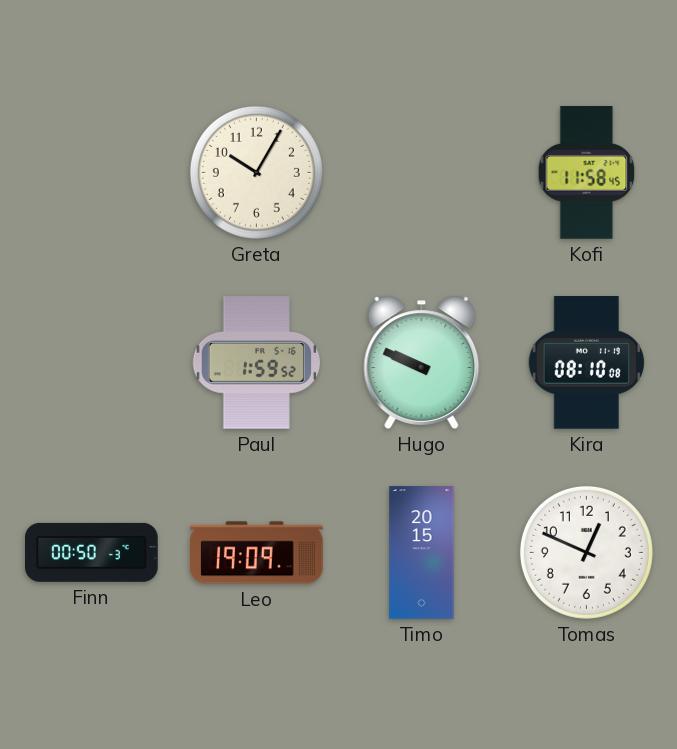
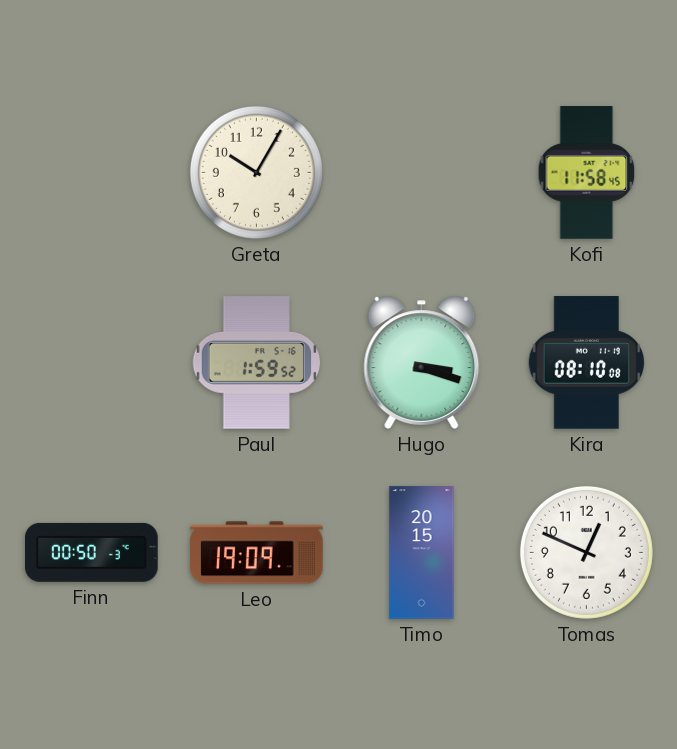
Hugo: 9:49 -> 3:18
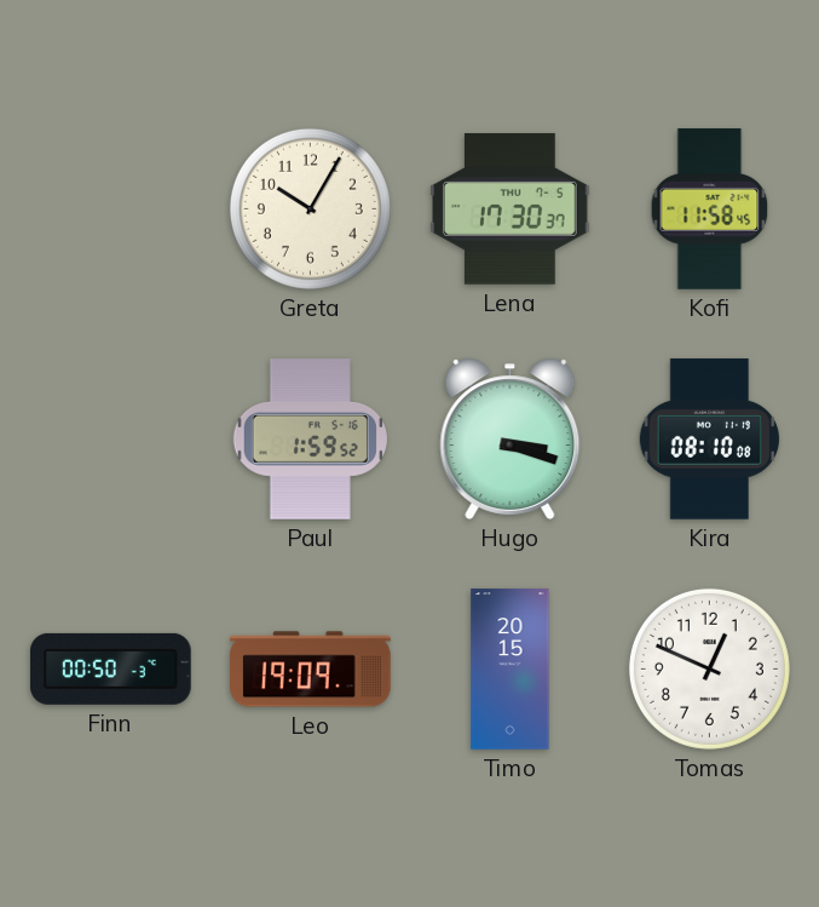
Lena: none -> 17:30
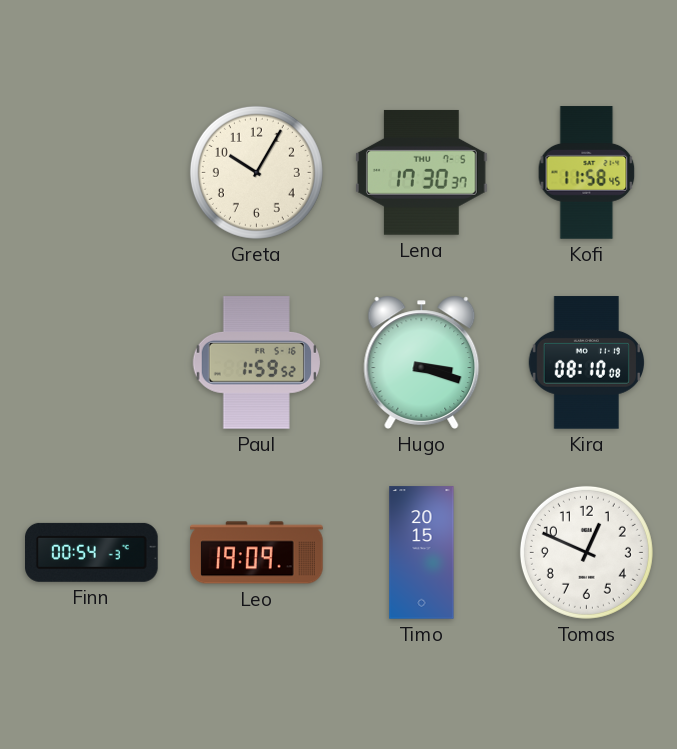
Finn: 00:50 -> 00:54
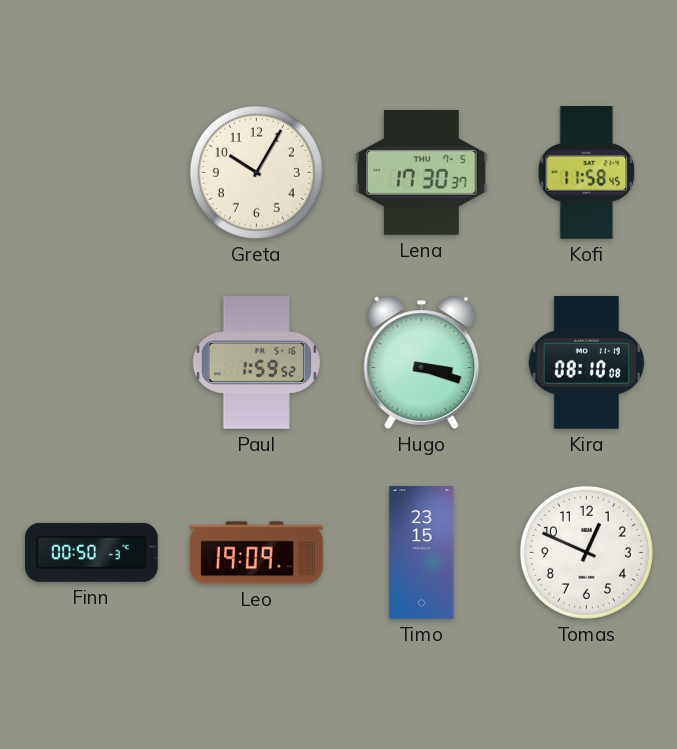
Finn: 00:54 -> 00:50
Timo: 20:15 -> 23:15
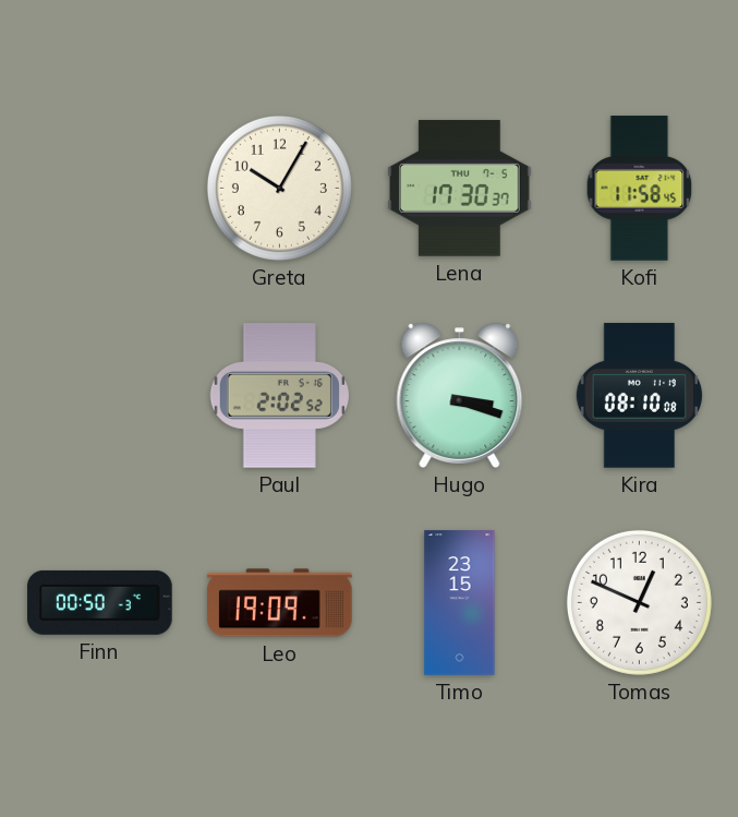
Paul: 1:59 -> 2:02
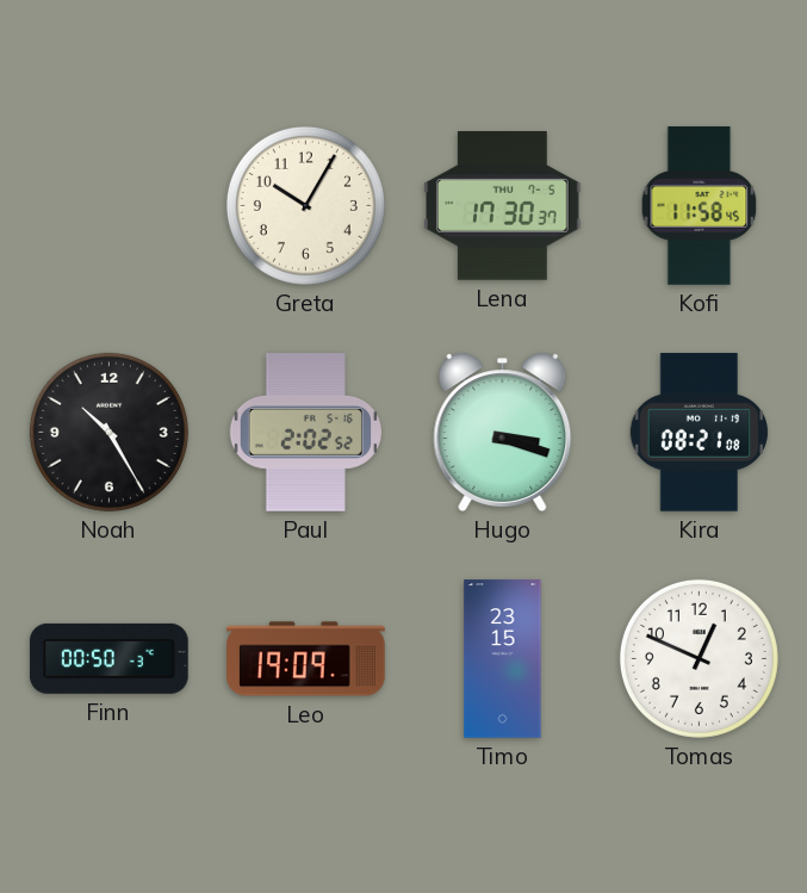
Noah: none -> 10:25
Kira: 08:10 -> 08:21
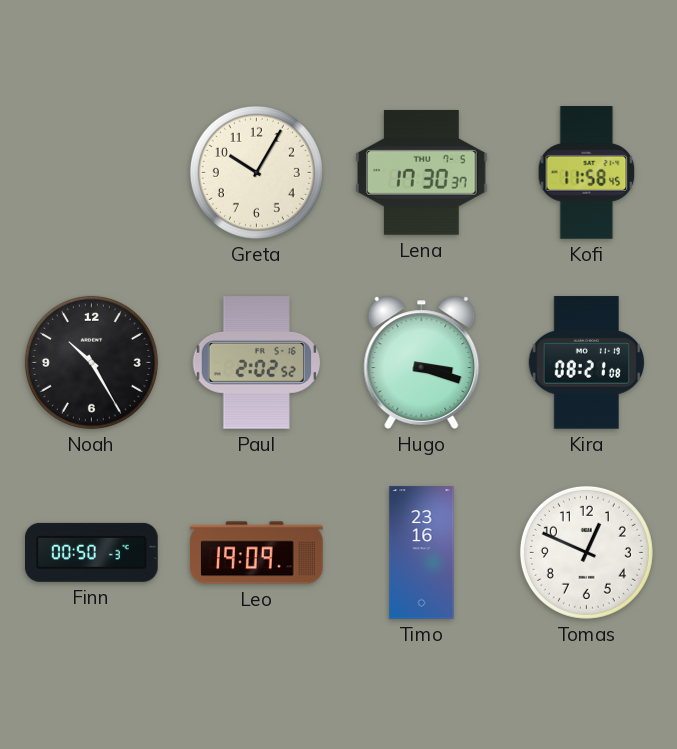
Timo: 23:15 -> 23:16
